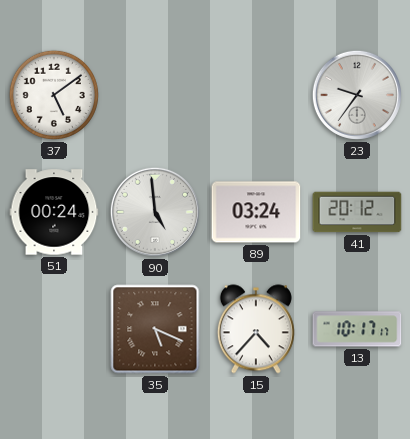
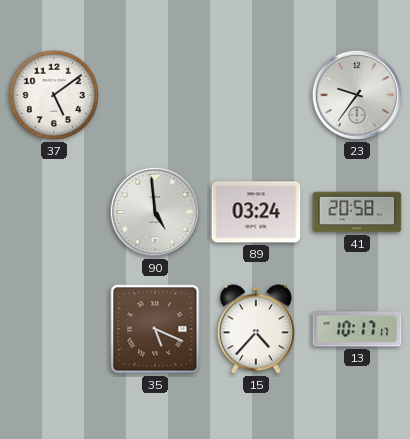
51: 00:24 -> none
41: 20:12 -> 20:58
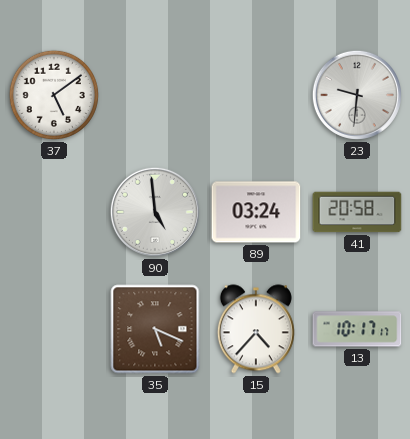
23: 9:36 -> 9:31
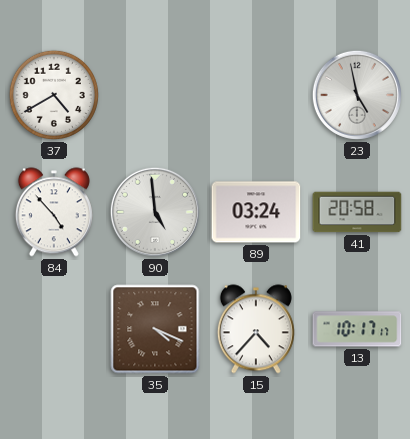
37: 5:09 -> 4:40
23: 9:31 -> 4:58
84: none -> 4:53
35: 5:19 -> 4:19
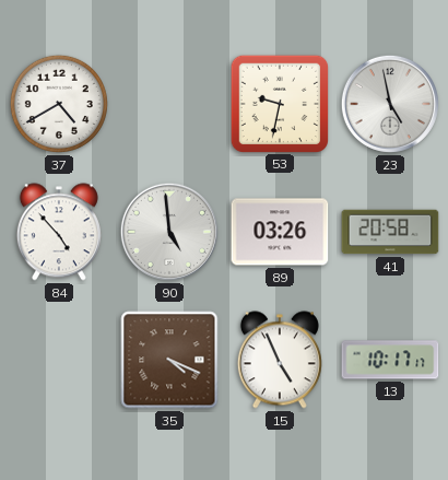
53: none -> 9:32
89: 03:24 -> 03:26
15: 4:37 -> 4:56
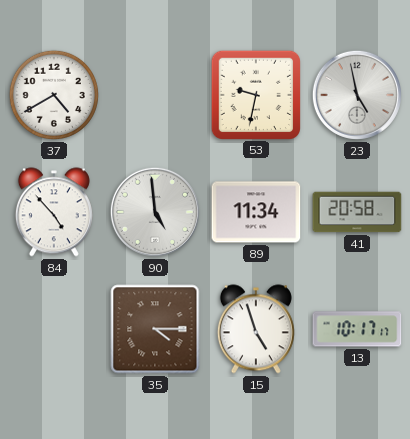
89: 03:26 -> 11:34
35: 4:19 -> 4:15
15: 4:56 -> 4:57
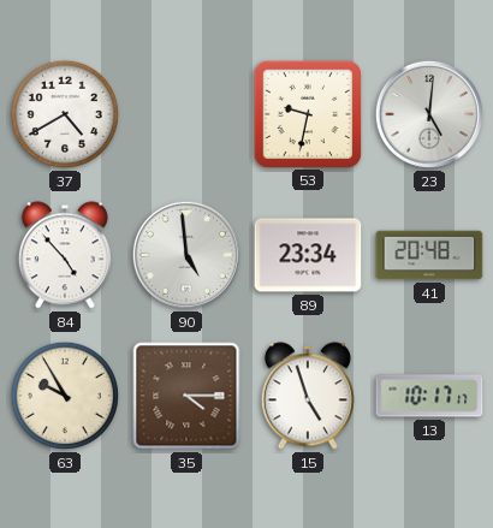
23: 4:58 -> 5:01
89: 11:34 -> 23:34
41: 20:58 -> 20:48
63: none -> 9:55
